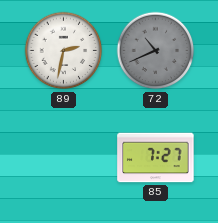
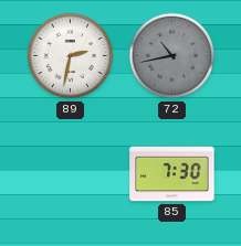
72: 10:41 -> 10:43
85: 7:27 -> 7:30
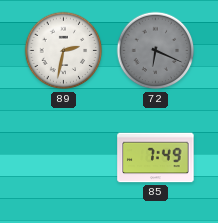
72: 10:43 -> 6:19
85: 7:30 -> 7:49
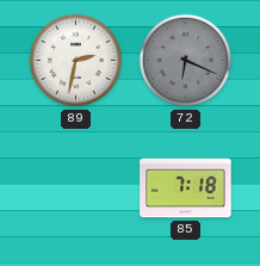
85: 7:49 -> 7:18
